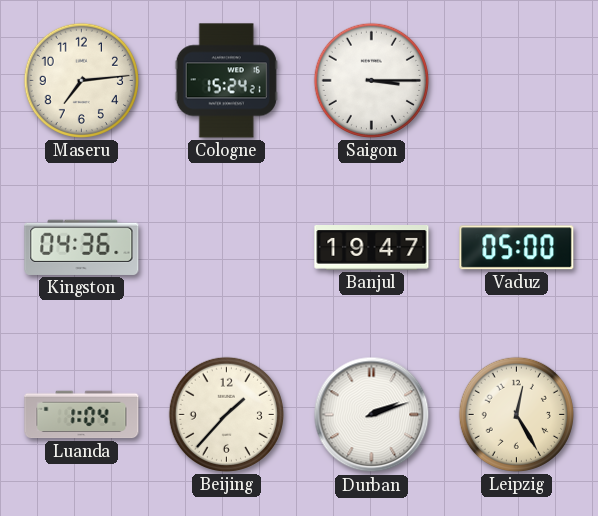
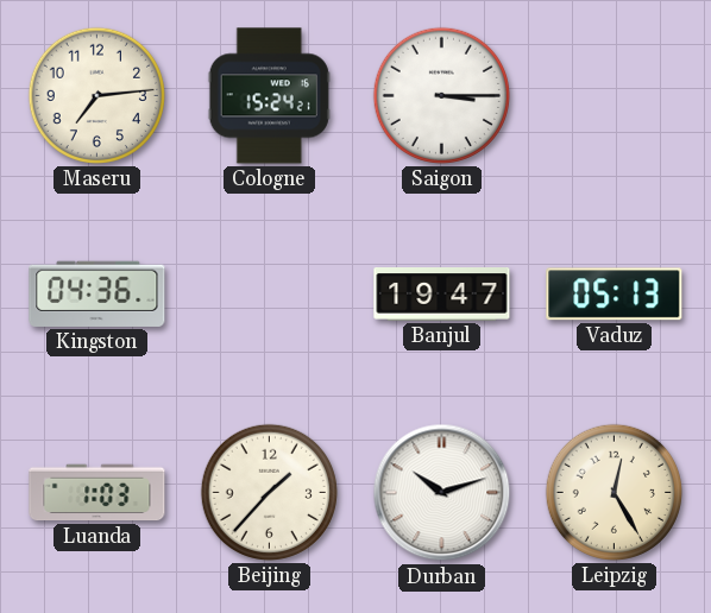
Vaduz: 05:00 -> 05:13
Luanda: 1:04 -> 1:03
Durban: 2:12 -> 10:12
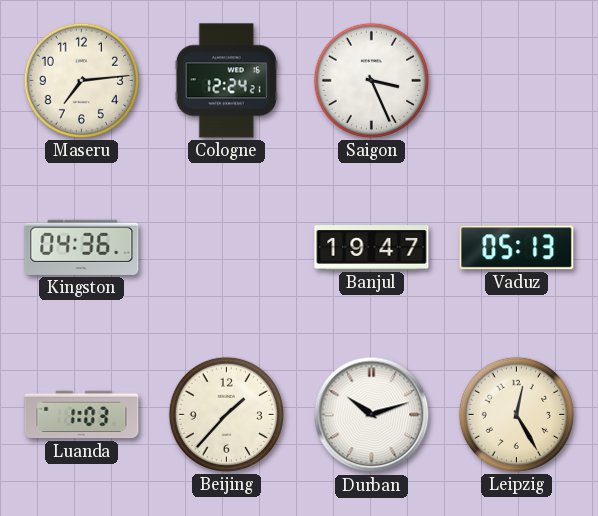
Cologne: 15:24 -> 12:24
Saigon: 3:15 -> 3:26
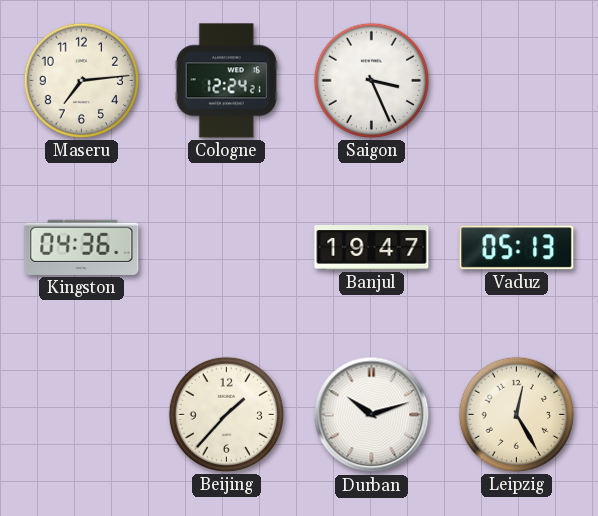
Luanda: 1:03 -> none
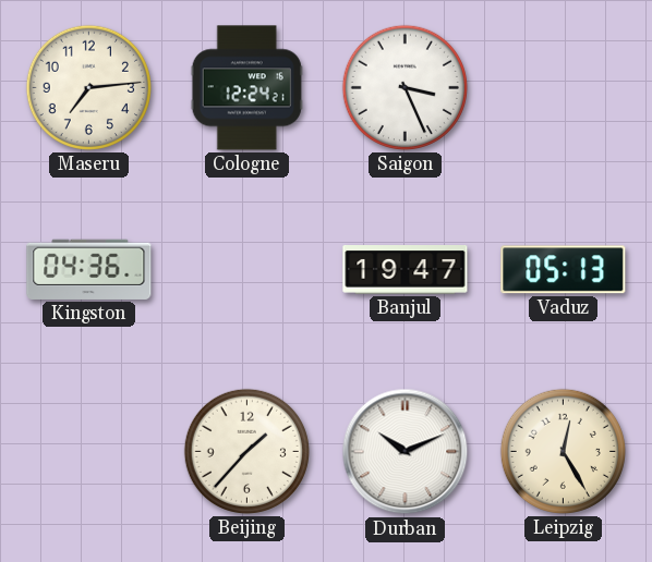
Durban: 10:12 -> 10:11
